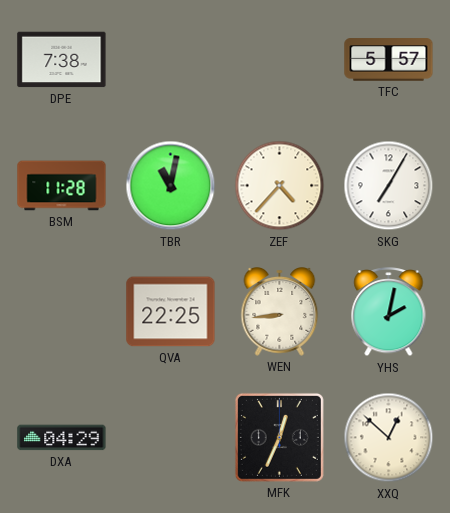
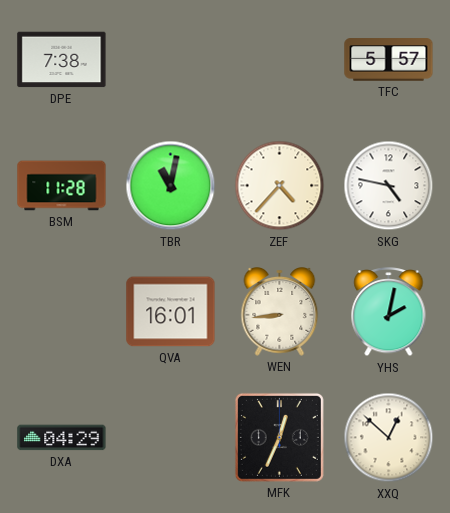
SKG: 7:05 -> 4:47
QVA: 22:25 -> 16:01
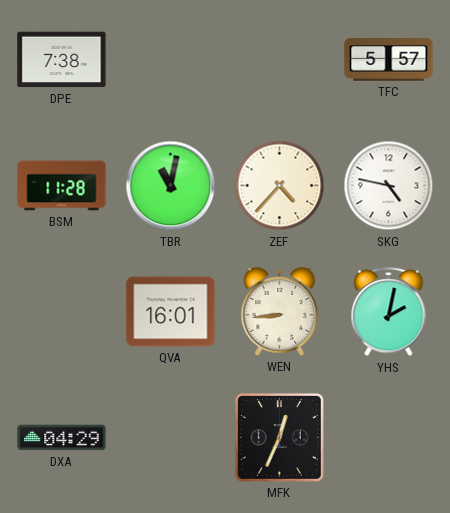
XXQ: 12:52 -> none
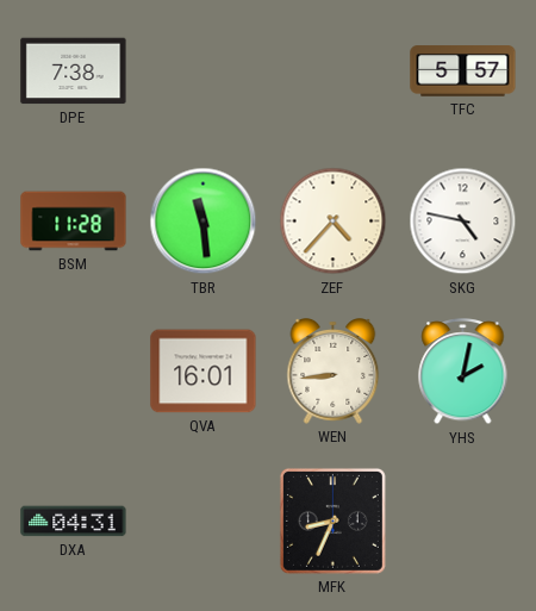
TBR: 11:02 -> 11:29
DXA: 04:29 -> 04:31
MFK: 12:34 -> 8:34
